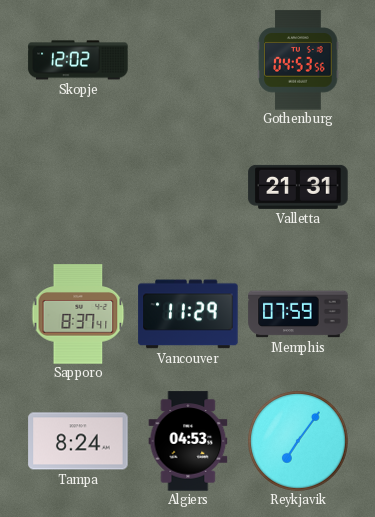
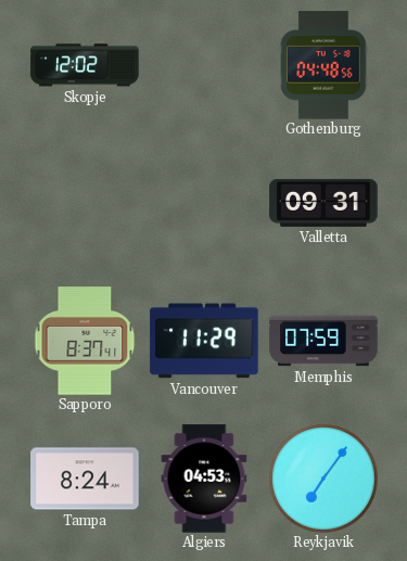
Gothenburg: 04:53 -> 04:48
Valletta: 21:31 -> 09:31
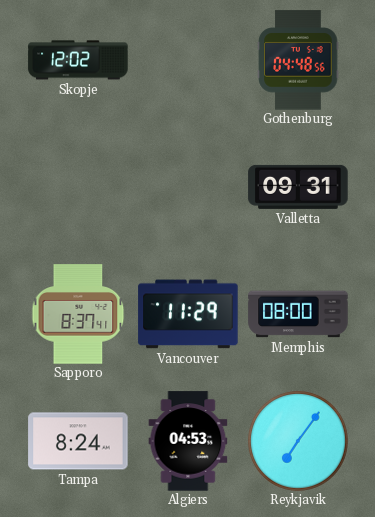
Memphis: 07:59 -> 08:00
